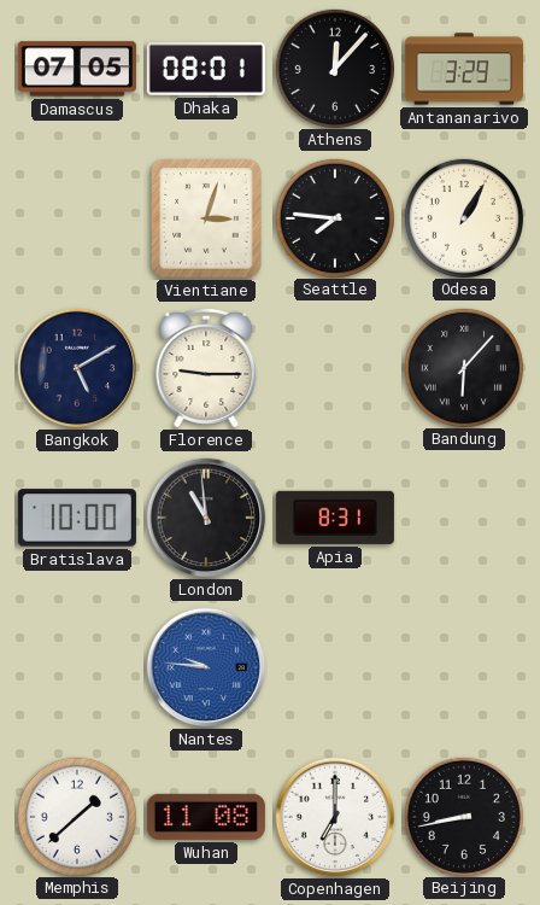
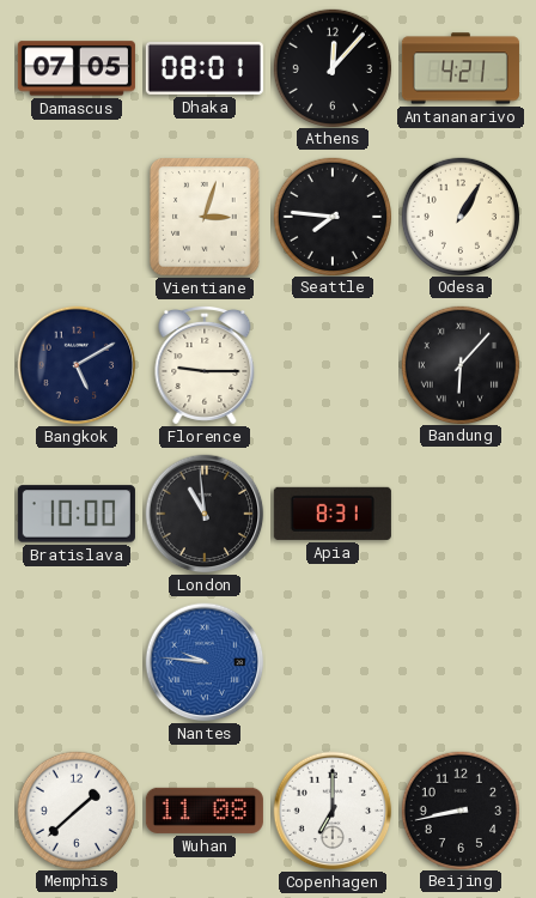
Antananarivo: 3:29 -> 4:21
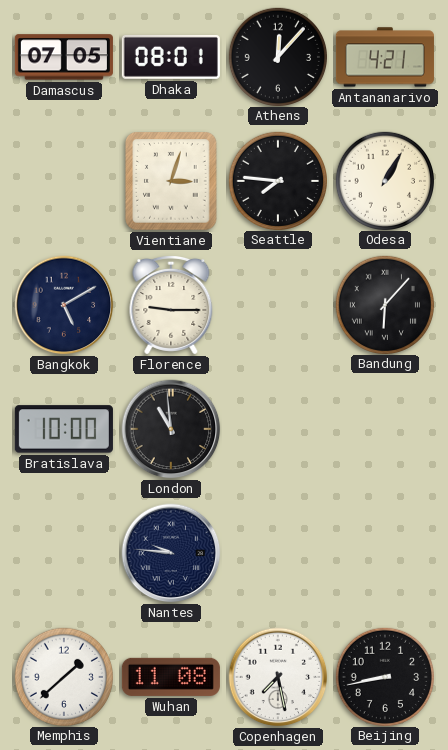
Apia: 8:31 -> none
Nantes dial: blue -> navy
Copenhagen: 7:00 -> 7:28
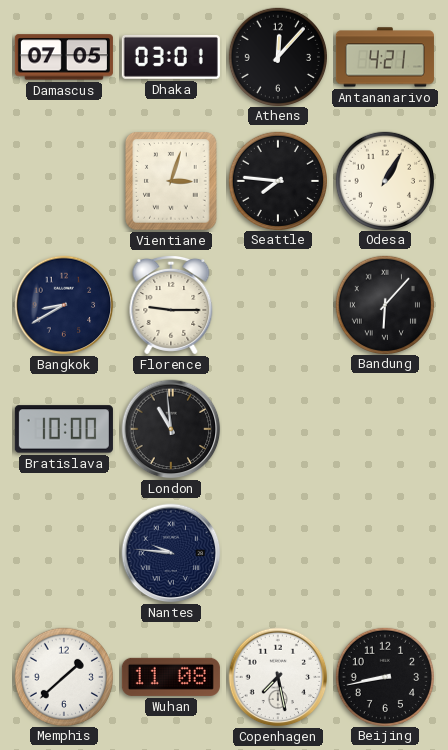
Dhaka: 08:01 -> 03:01
Bangkok: 5:10 -> 8:40
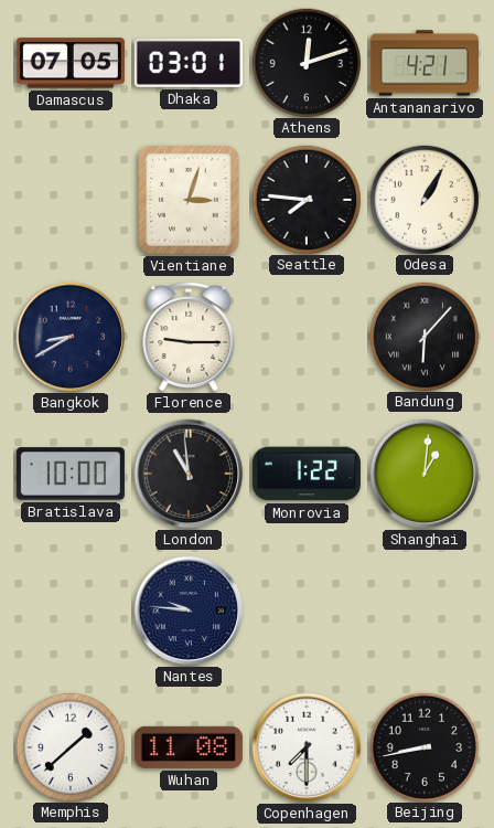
Athens: 12:07 -> 12:12
Monrovia: none -> 1:22
Shanghai: none -> 1:01
Copenhagen: 7:28 -> 7:30
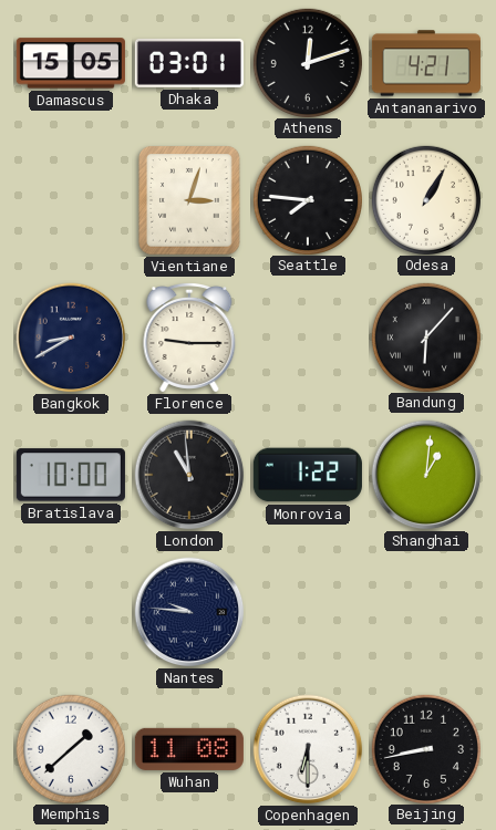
Damascus: 07:05 -> 15:05
Copenhagen: 7:30 -> 6:30
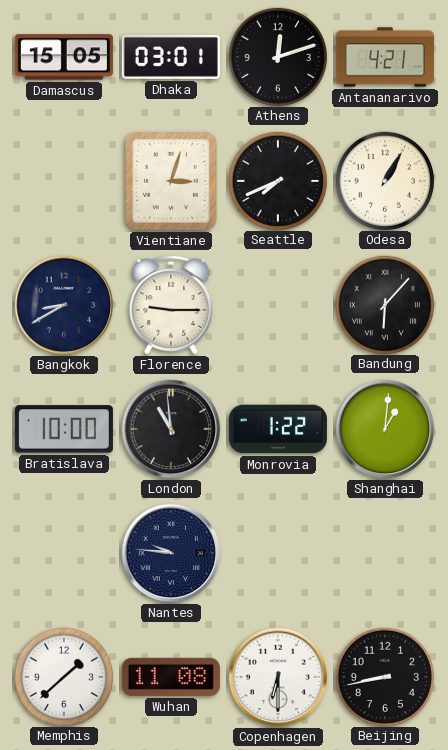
Seattle: 7:46 -> 7:41
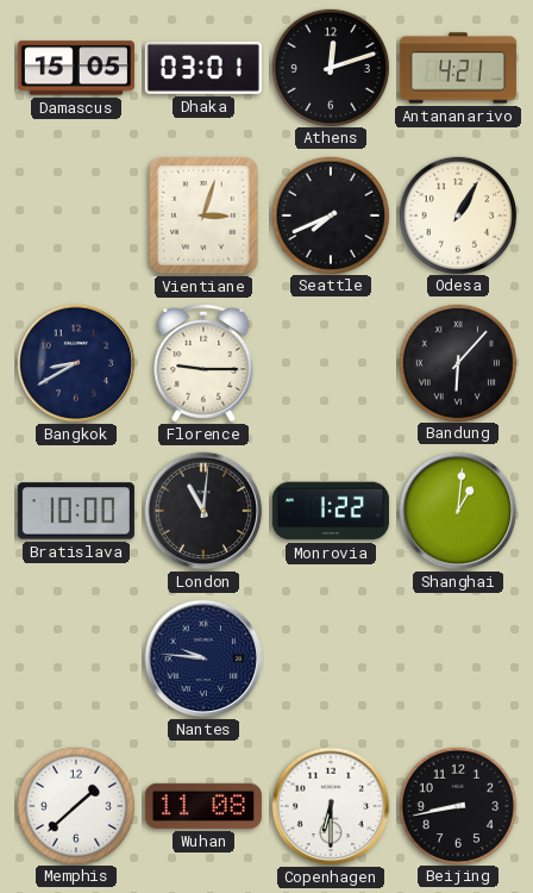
London: 10:59 -> 11:01
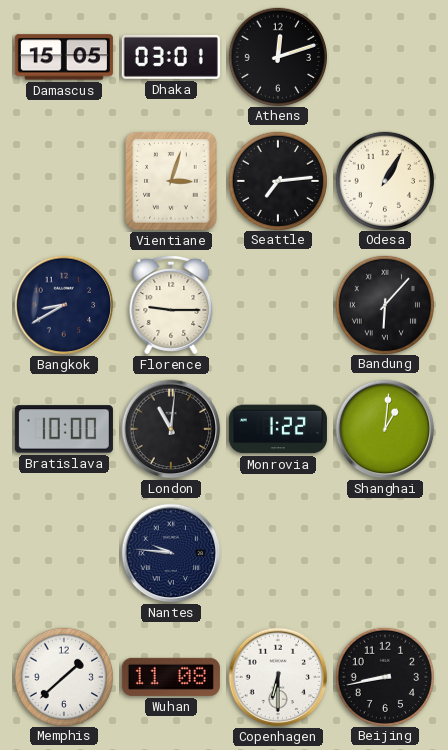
Antananarivo: 4:21 -> none
Seattle: 7:41 -> 7:14
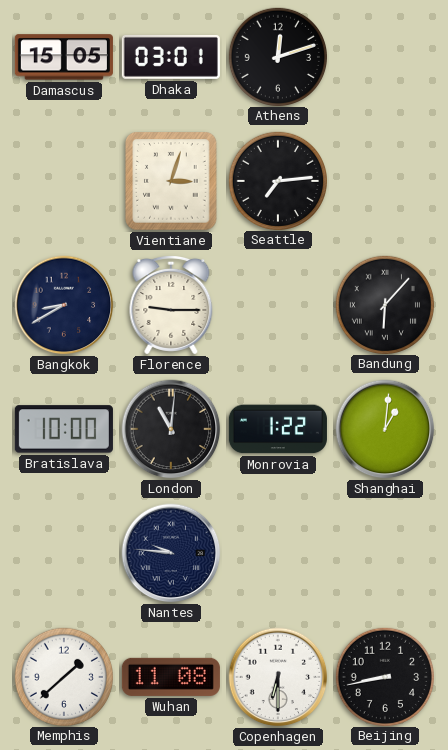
Odesa: 1:05 -> none
